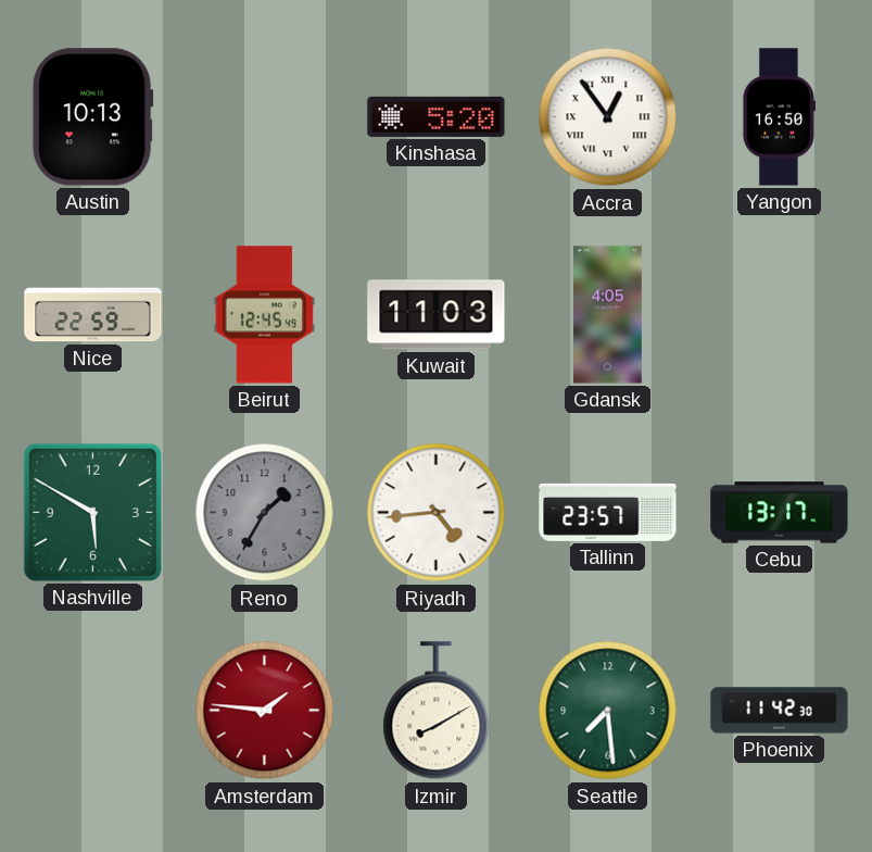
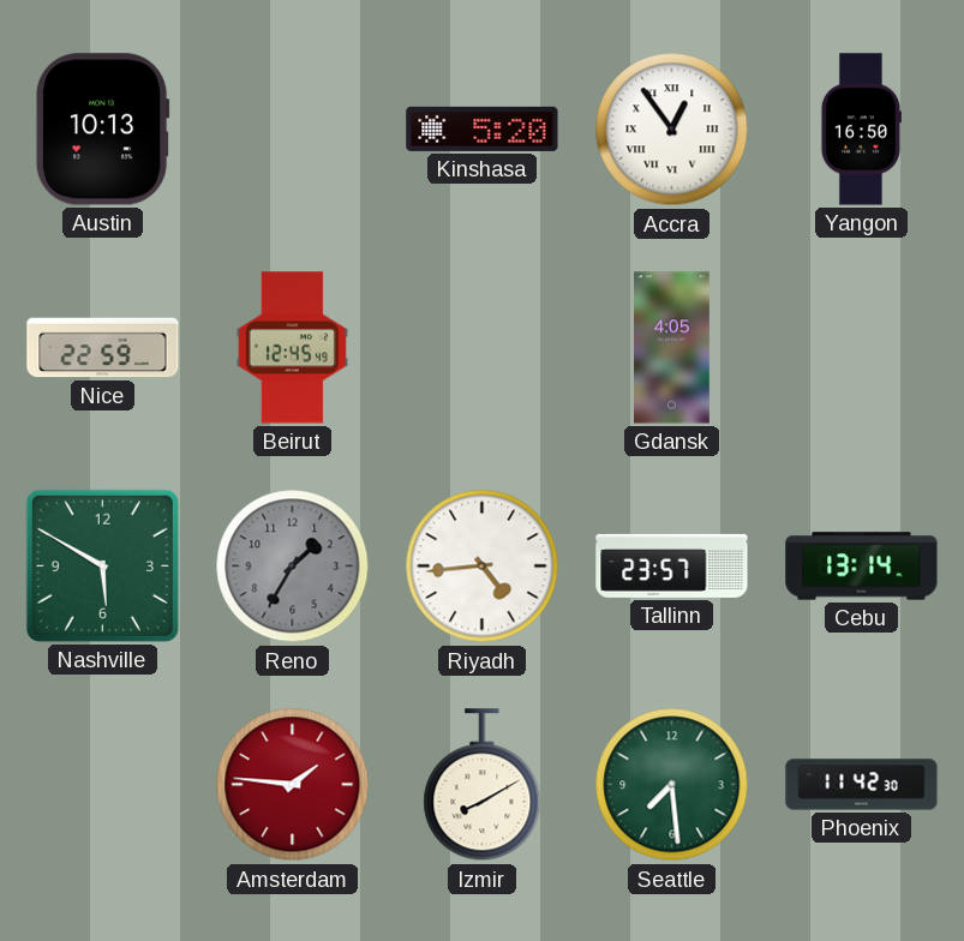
Kuwait: 11:03 -> none
Cebu: 13:17 -> 13:14
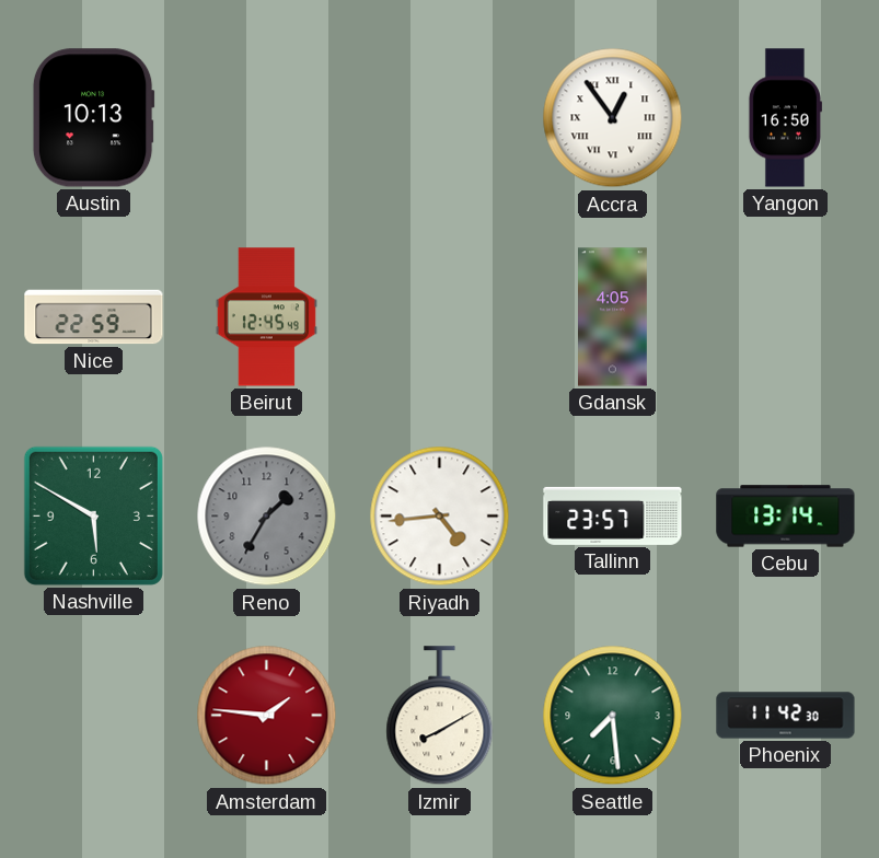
Kinshasa: 5:20 -> none
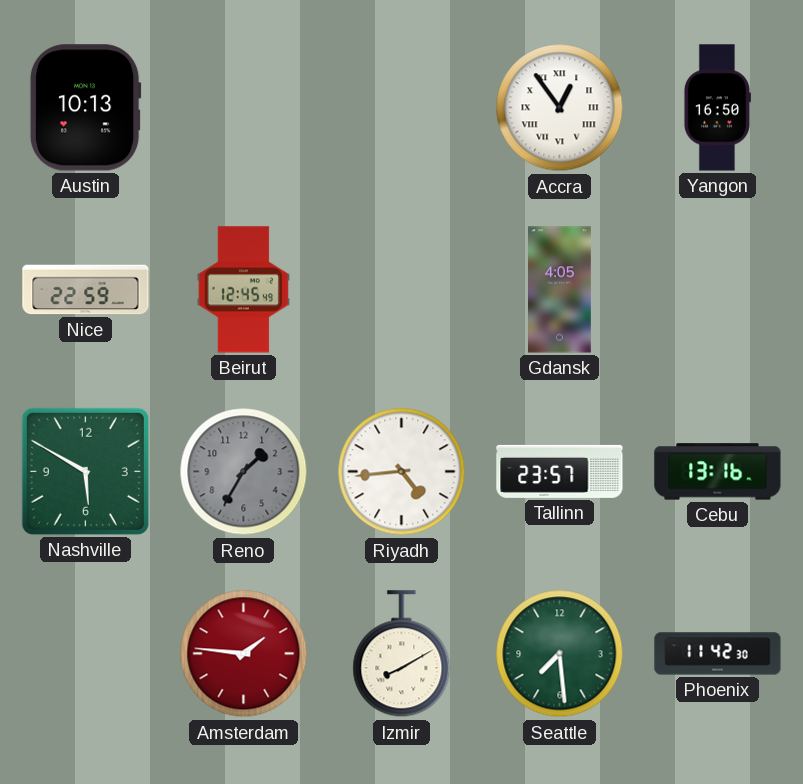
Cebu: 13:14 -> 13:16
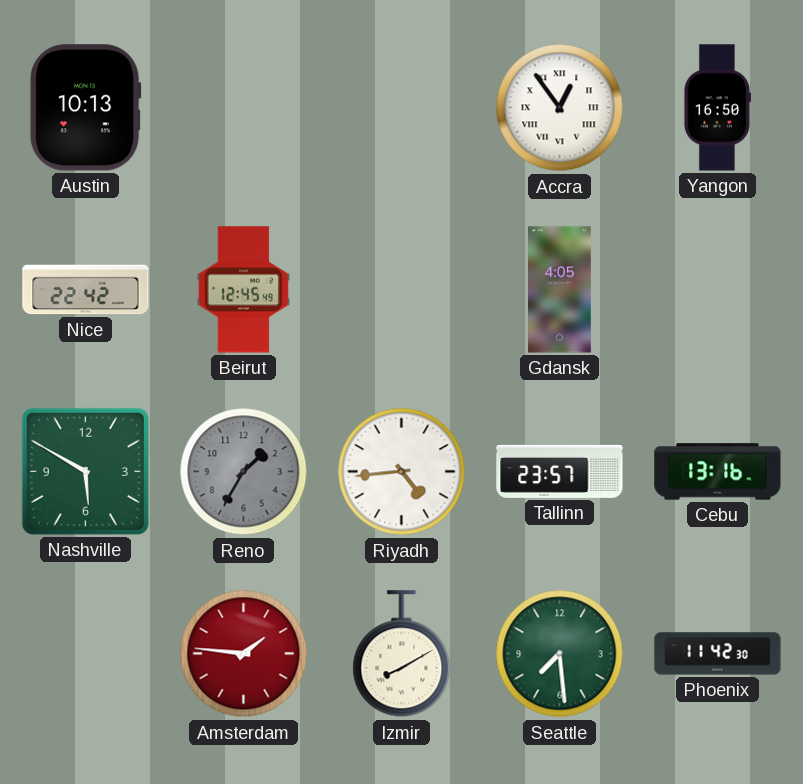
Nice: 22:59 -> 22:42
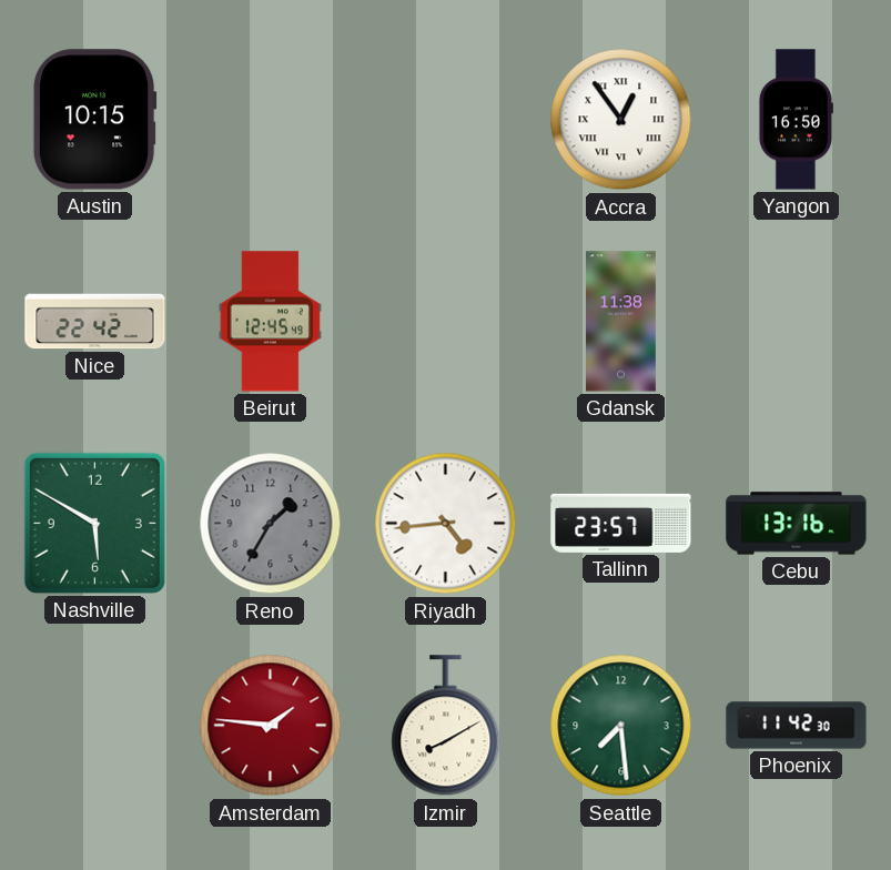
Austin: 10:13 -> 10:15
Gdansk: 4:05 -> 11:38
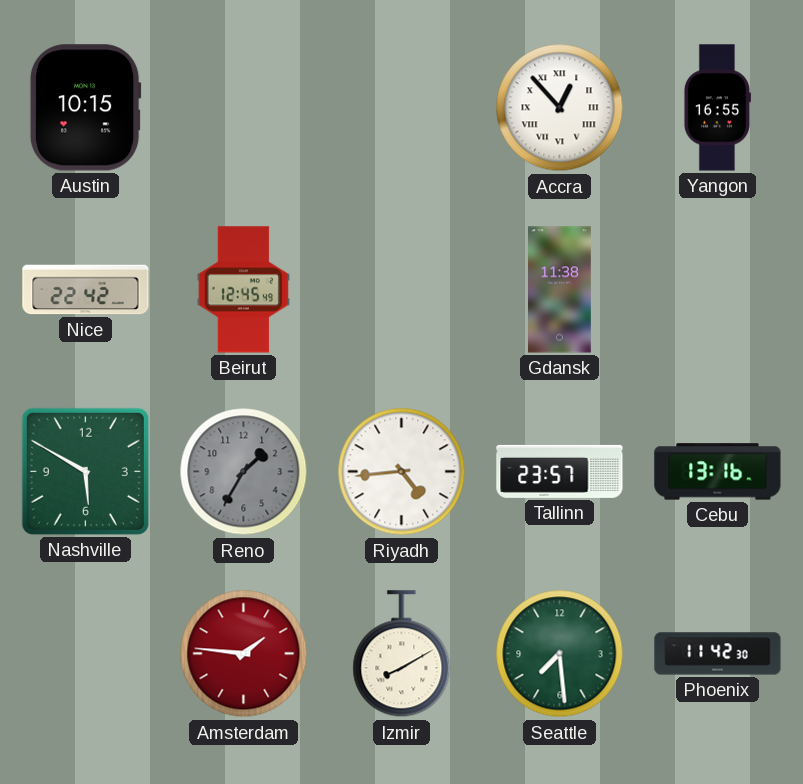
Accra: 12:54 -> 12:53
Yangon: 16:50 -> 16:55
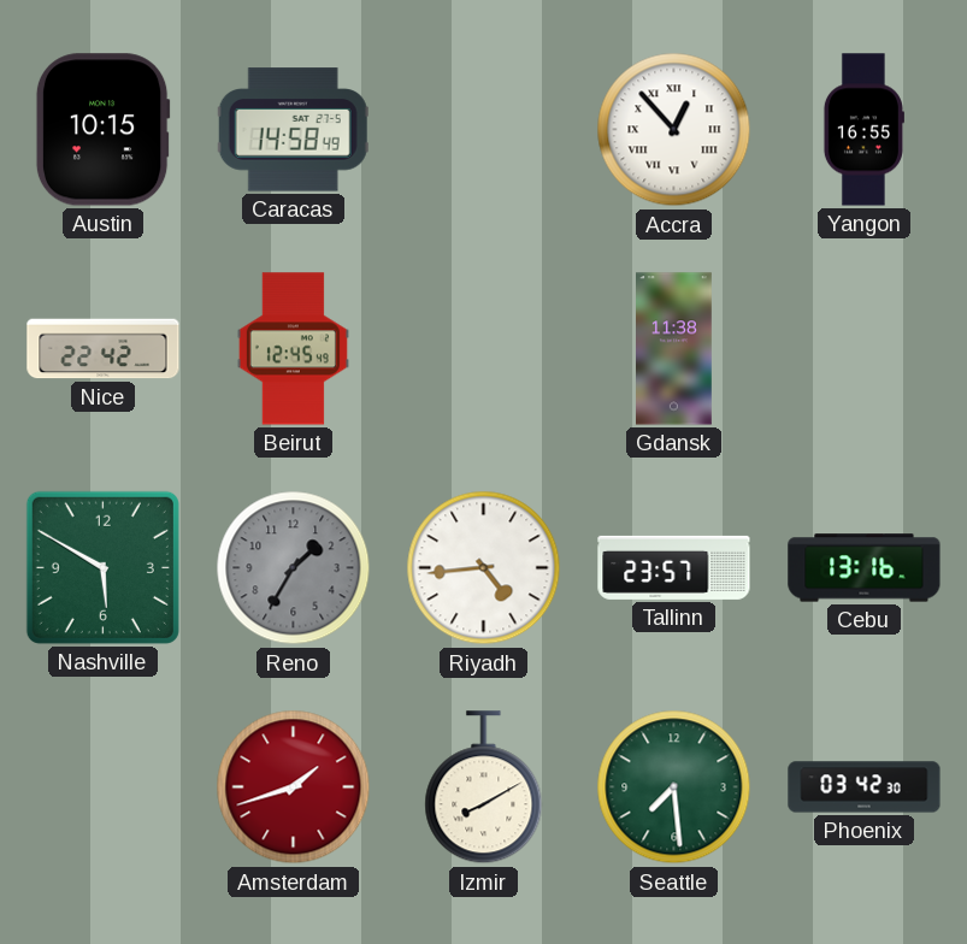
Caracas: none -> 14:58
Amsterdam: 1:46 -> 1:42
Phoenix: 11:42 -> 03:42
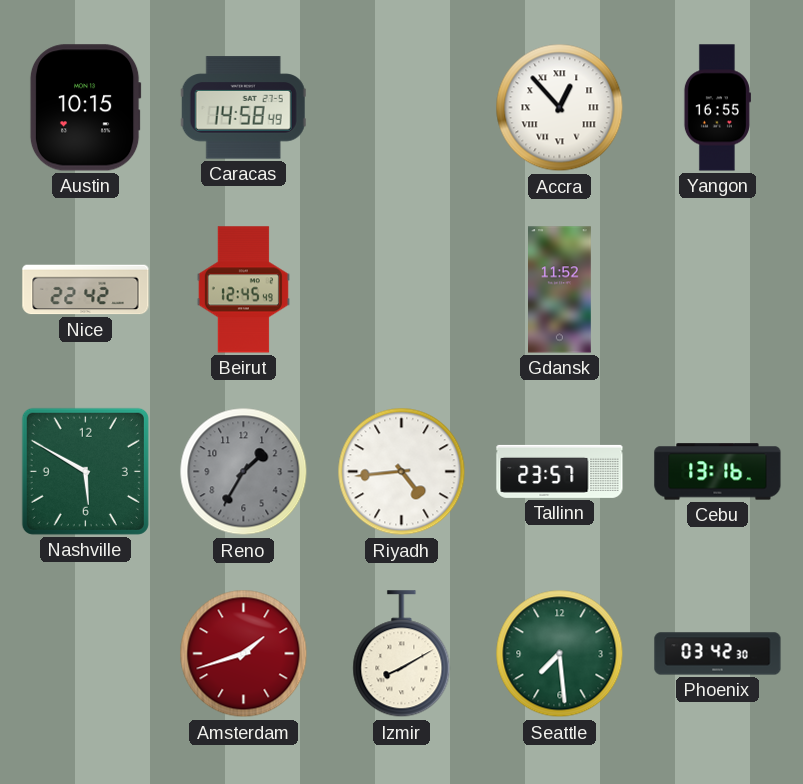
Gdansk: 11:38 -> 11:52
